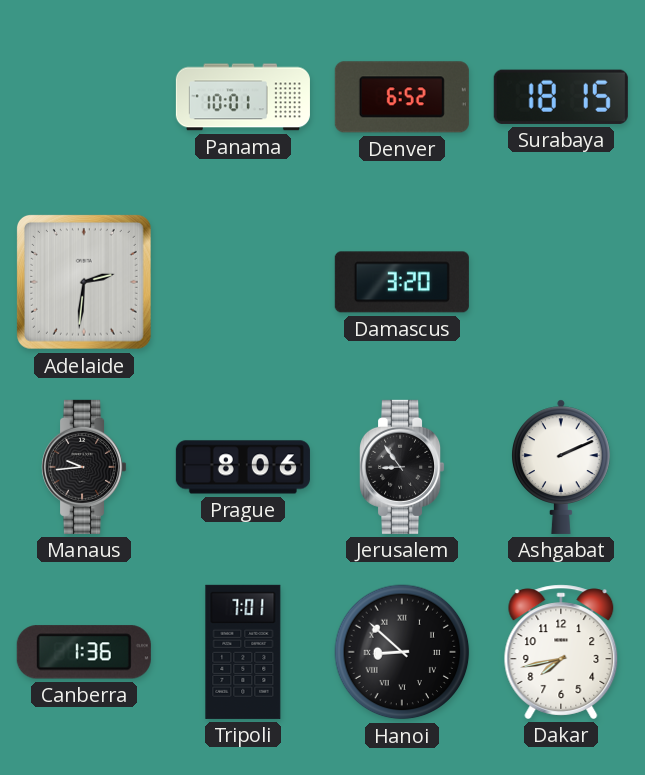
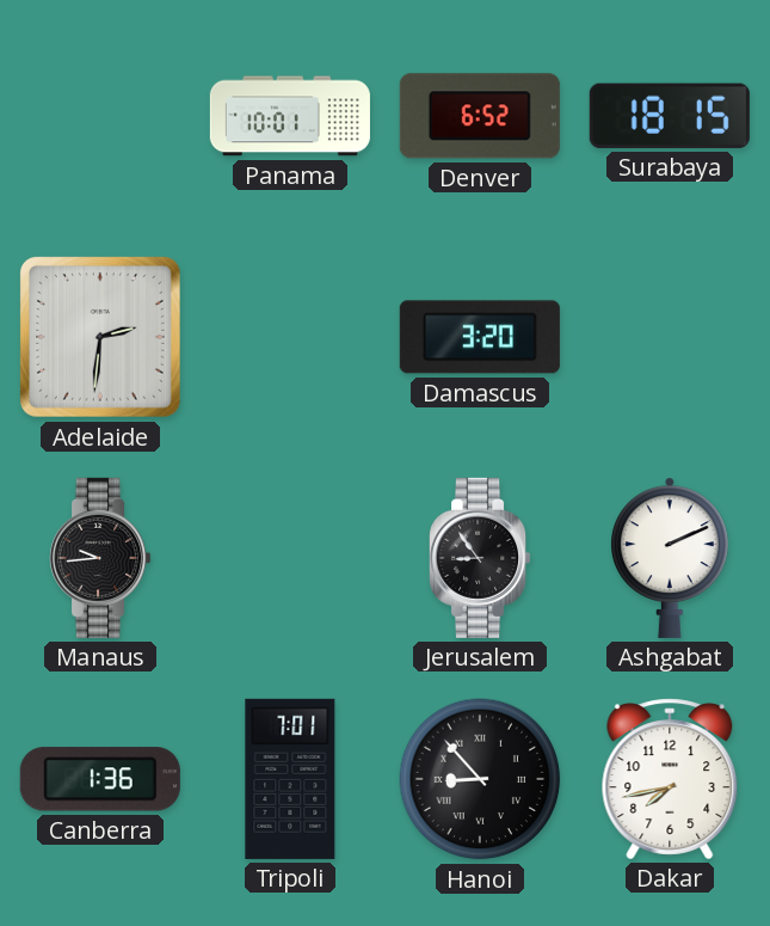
Prague: 8:06 -> none
Hanoi: 8:52 -> 8:53
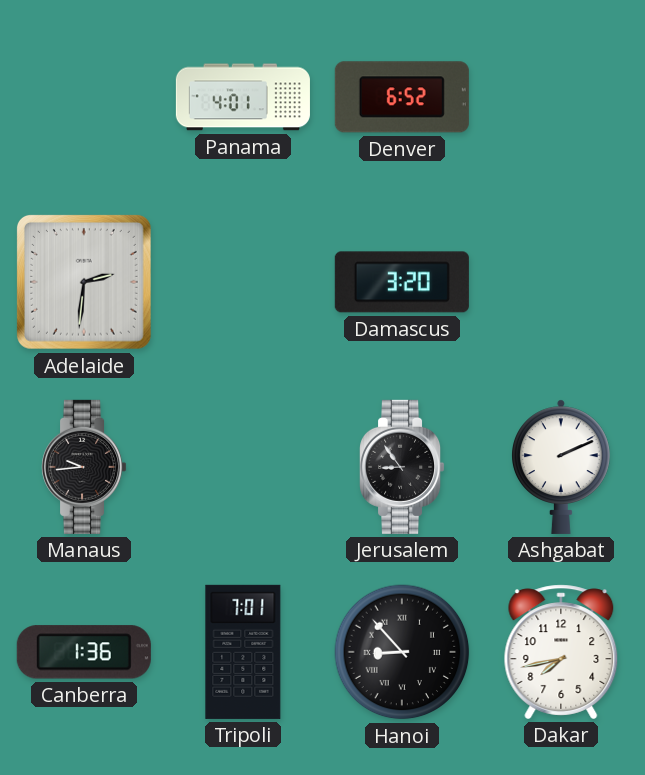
Panama: 10:01 -> 4:01
Surabaya: 18:15 -> none
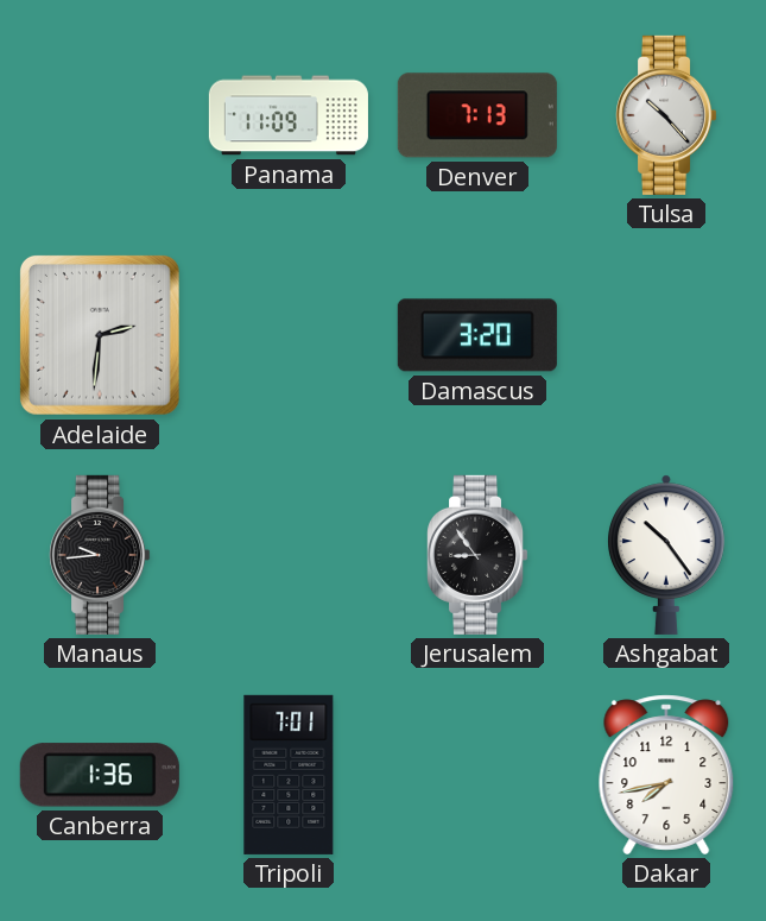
Panama: 4:01 -> 11:09
Denver: 6:52 -> 7:13
Tulsa: none -> 10:23
Ashgabat: 2:11 -> 10:24
Hanoi: 8:53 -> none
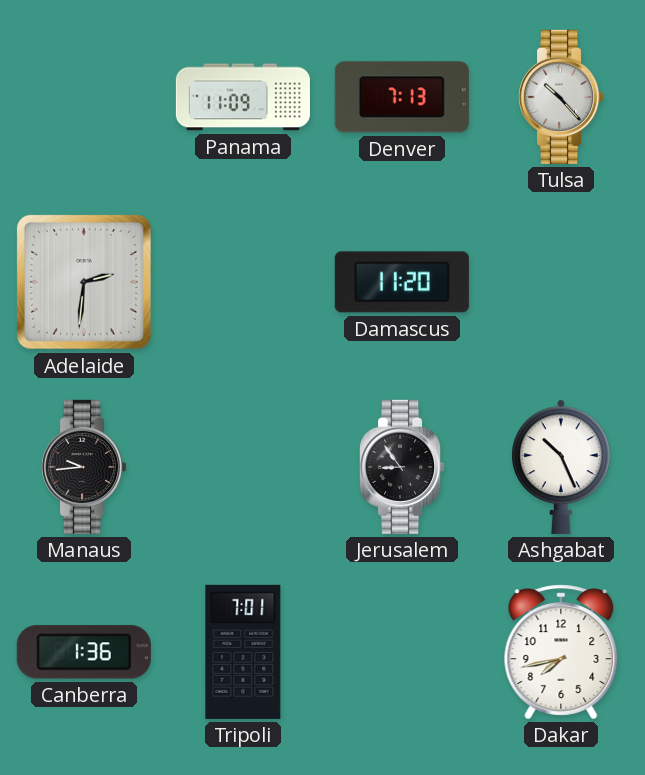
Damascus: 3:20 -> 11:20
Ashgabat: 10:24 -> 10:26
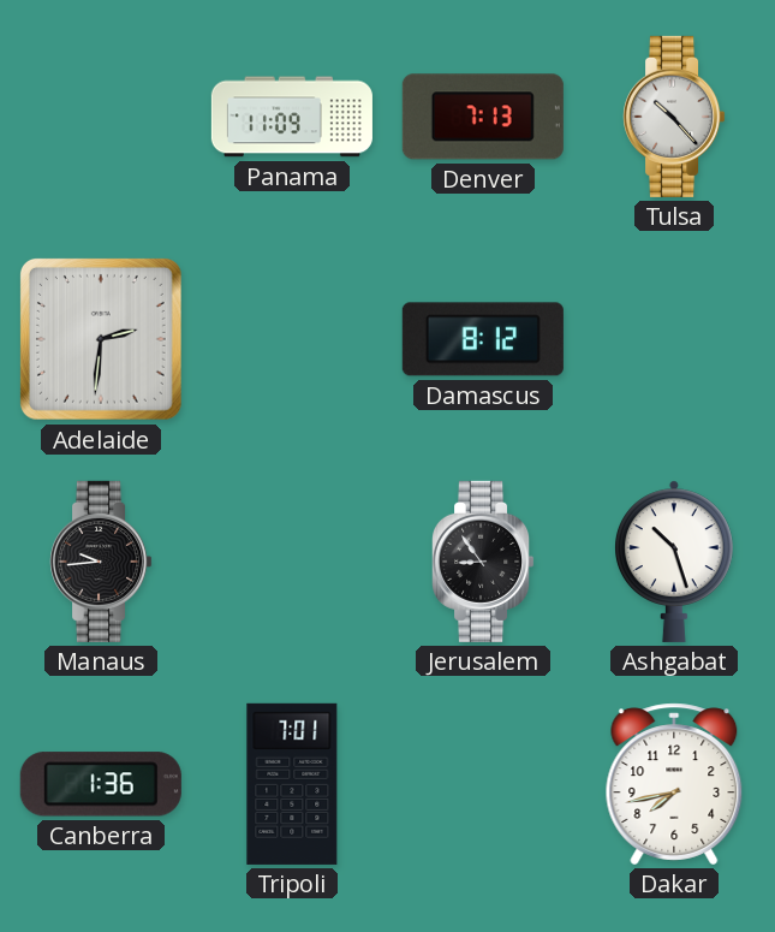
Damascus: 11:20 -> 8:12
Ashgabat: 10:26 -> 10:27
